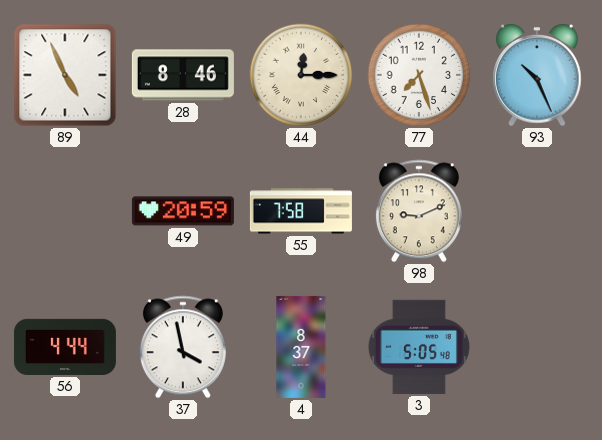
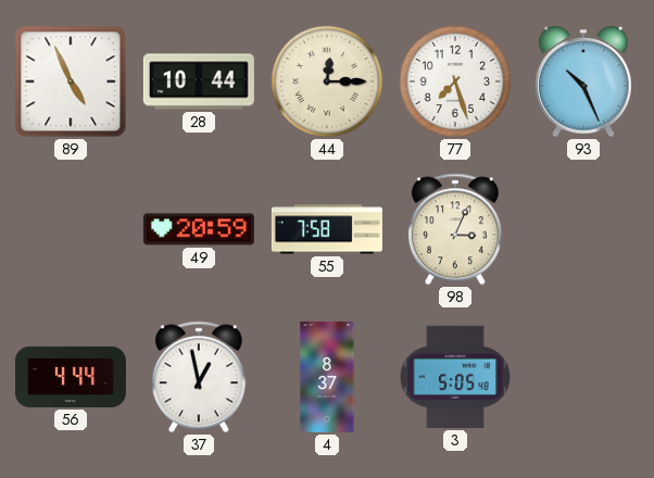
28: 8:46 -> 10:44
98: 9:11 -> 3:04
37: 3:58 -> 12:58
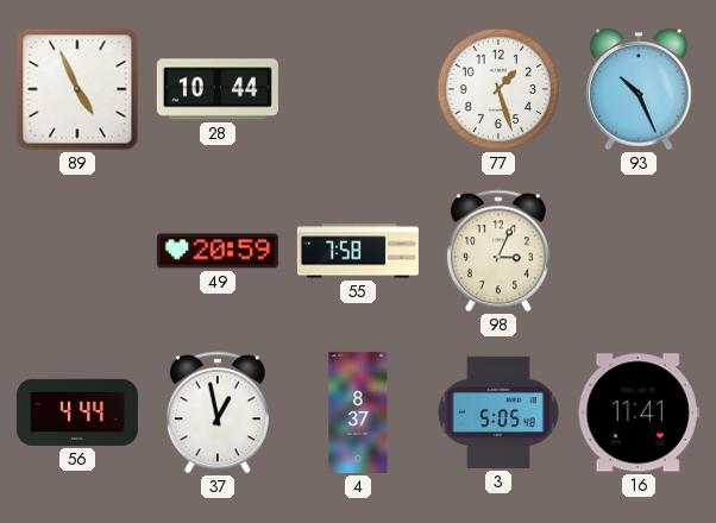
44: 12:15 -> none
77: 7:27 -> 1:27
16: none -> 11:41
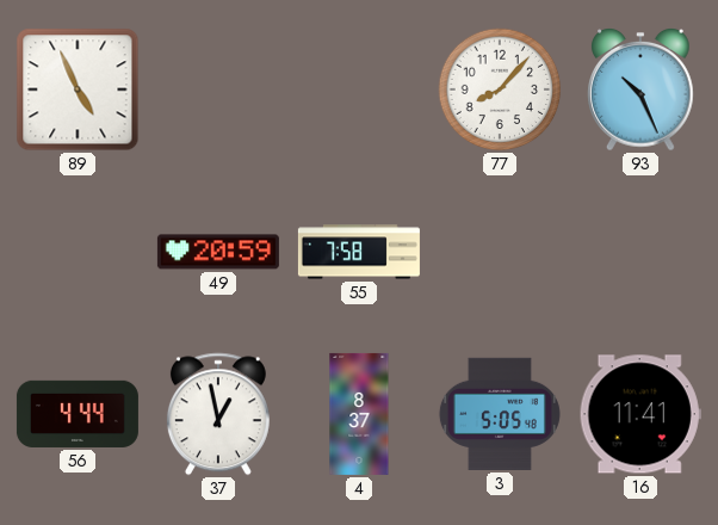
28: 10:44 -> none
77: 1:27 -> 8:07
98: 3:04 -> none
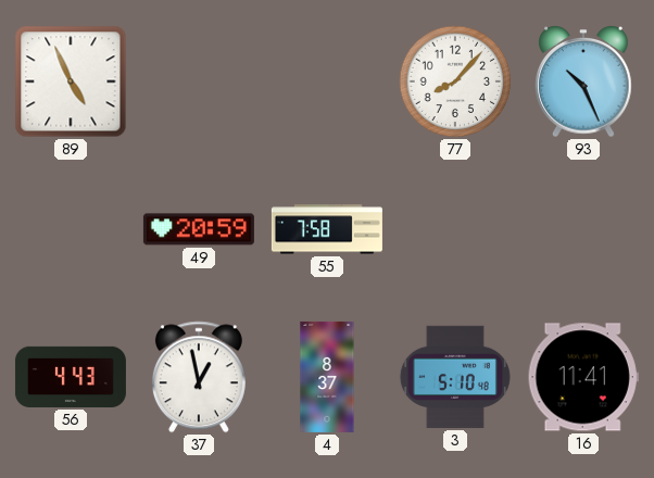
56: 4:44 -> 4:43
3: 5:05 -> 5:10
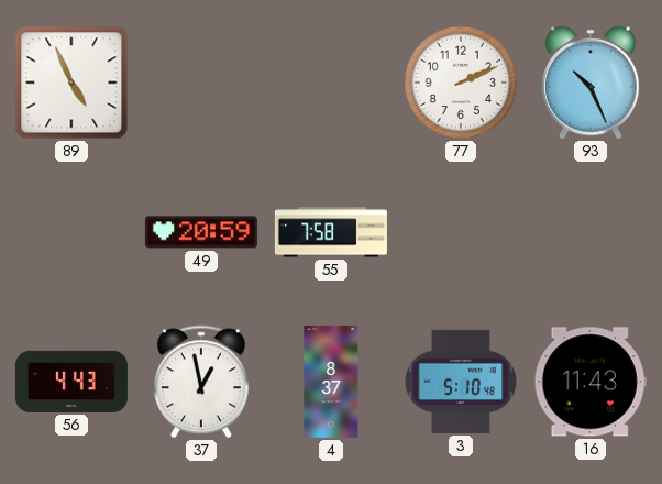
77: 8:07 -> 2:11
16: 11:41 -> 11:43
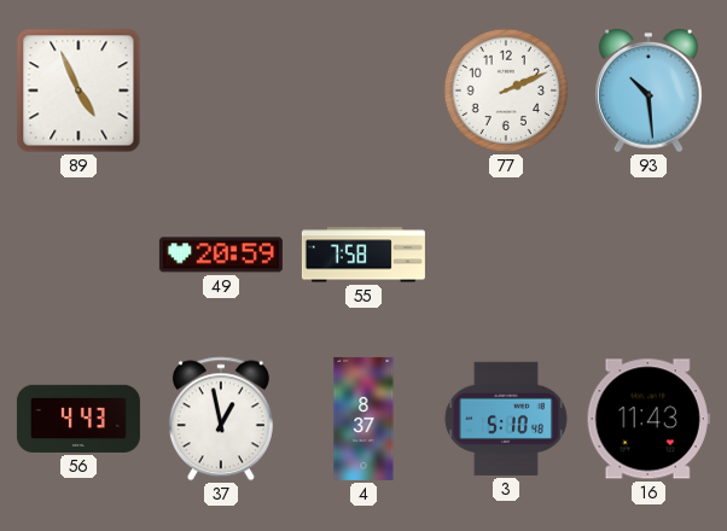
93: 10:26 -> 10:29
